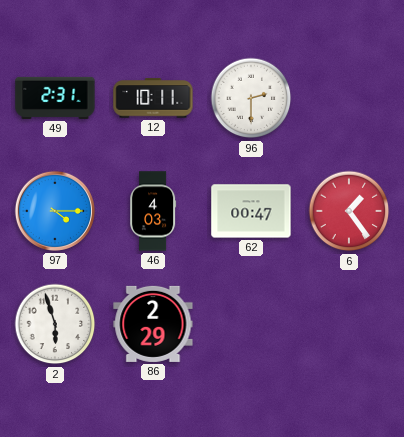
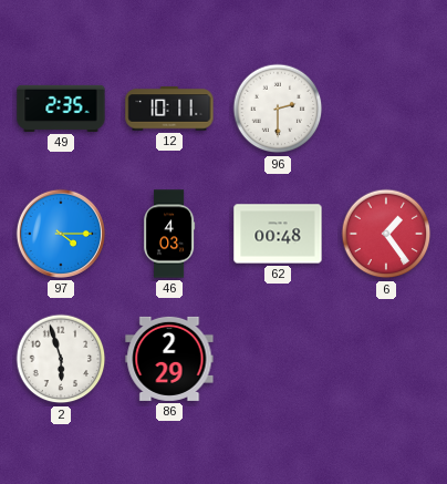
49: 2:31 -> 2:35
62: 00:47 -> 00:48
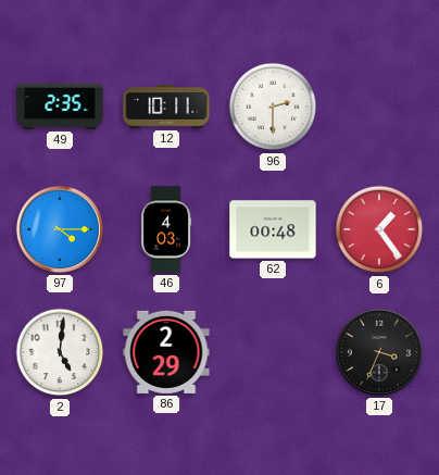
2: 5:57 -> 5:01
17: none -> 3:34
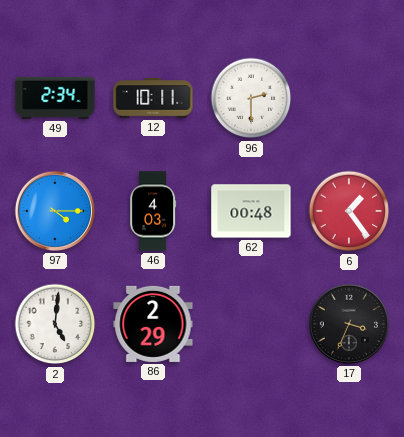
49: 2:35 -> 2:34
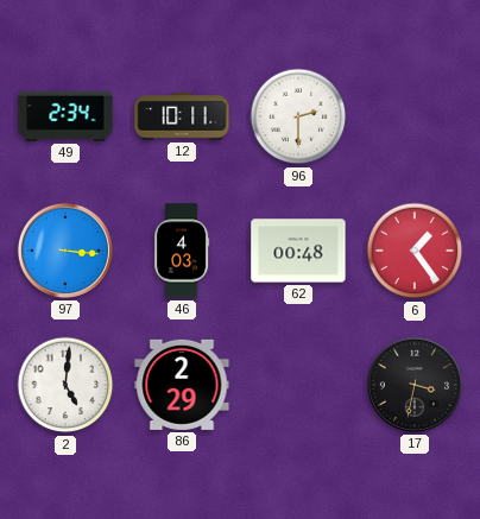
97: 4:15 -> 3:16
17: 3:34 -> 3:32
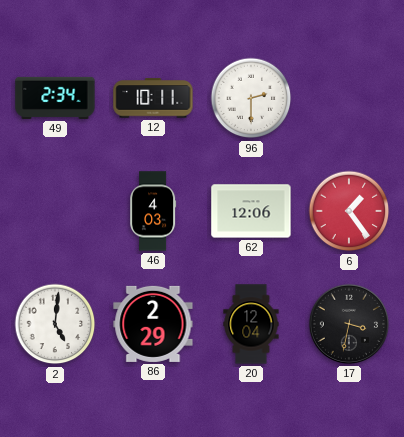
97: 3:16 -> none
62: 00:48 -> 12:06
20: none -> 12:04
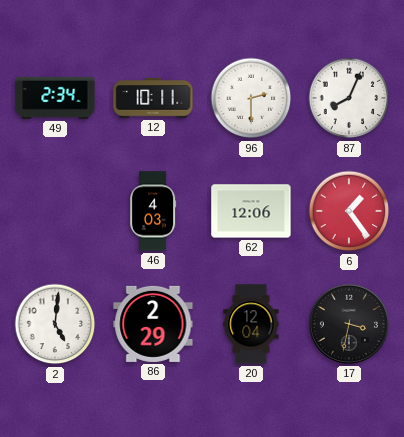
87: none -> 8:04
